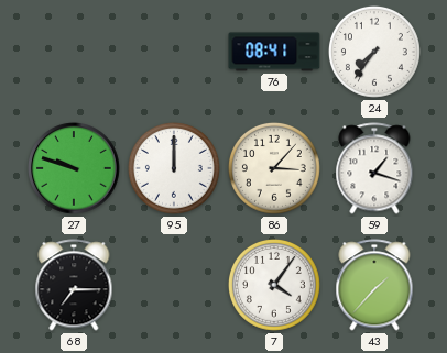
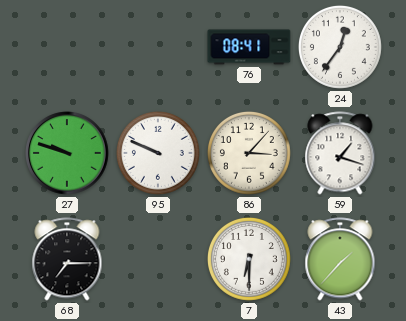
24: 7:36 -> 12:36
95: 12:00 -> 9:49
7: 4:06 -> 6:30
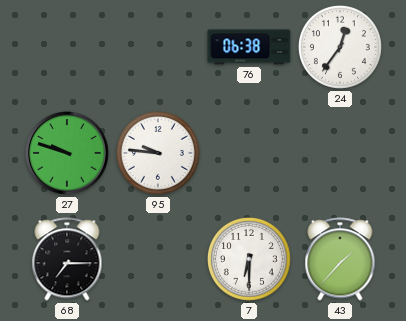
76: 08:41 -> 06:38
95: 9:49 -> 9:46
86: 3:07 -> none
59: 1:18 -> none
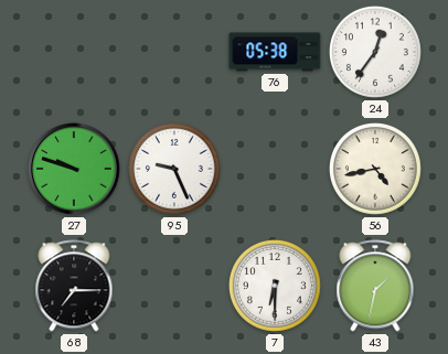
76: 06:38 -> 05:38
95: 9:46 -> 9:26
56: none -> 4:43
43: 1:37 -> 1:32
